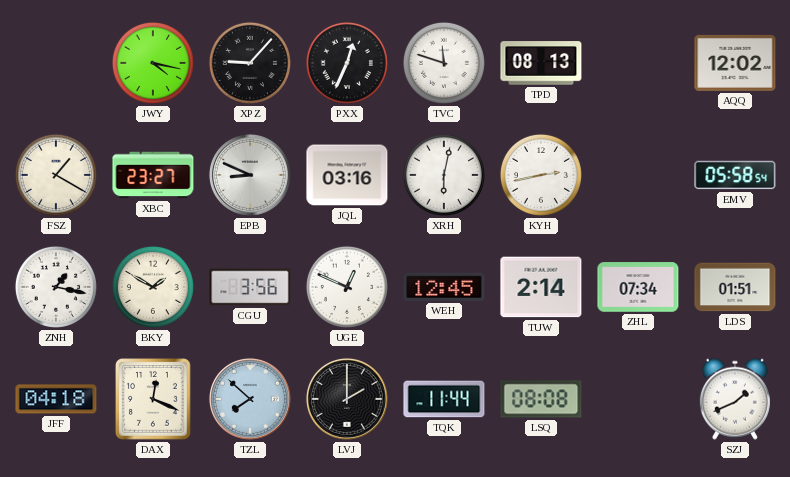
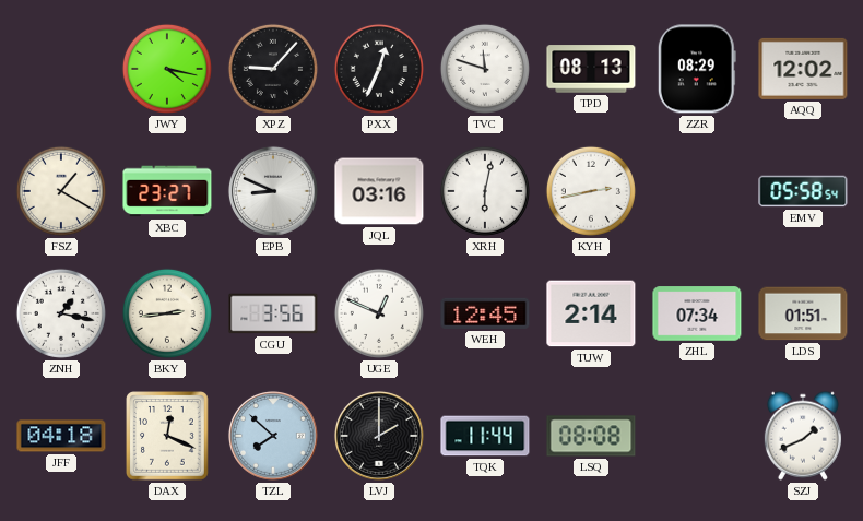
ZZR: none -> 08:29
BKY: 1:50 -> 2:44
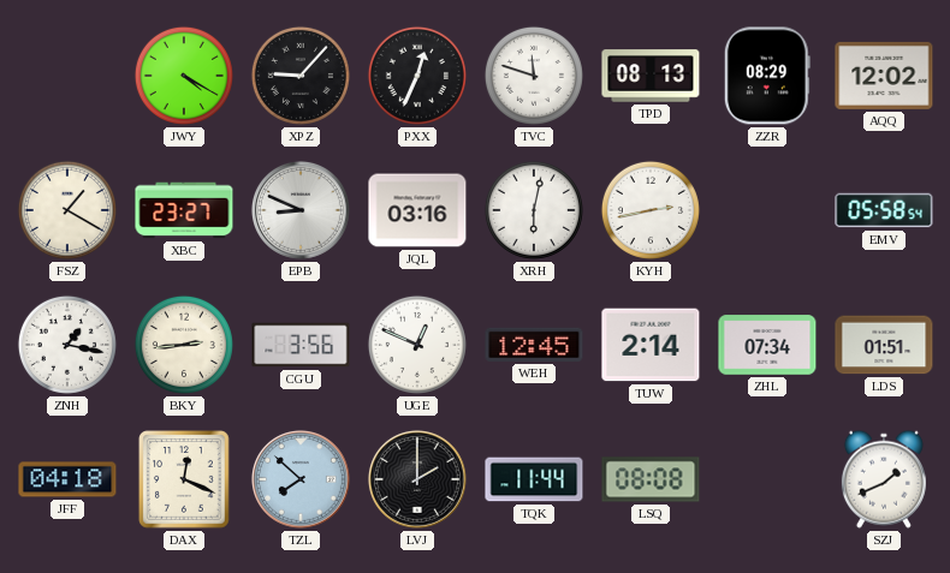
JWY: 4:17 -> 4:20
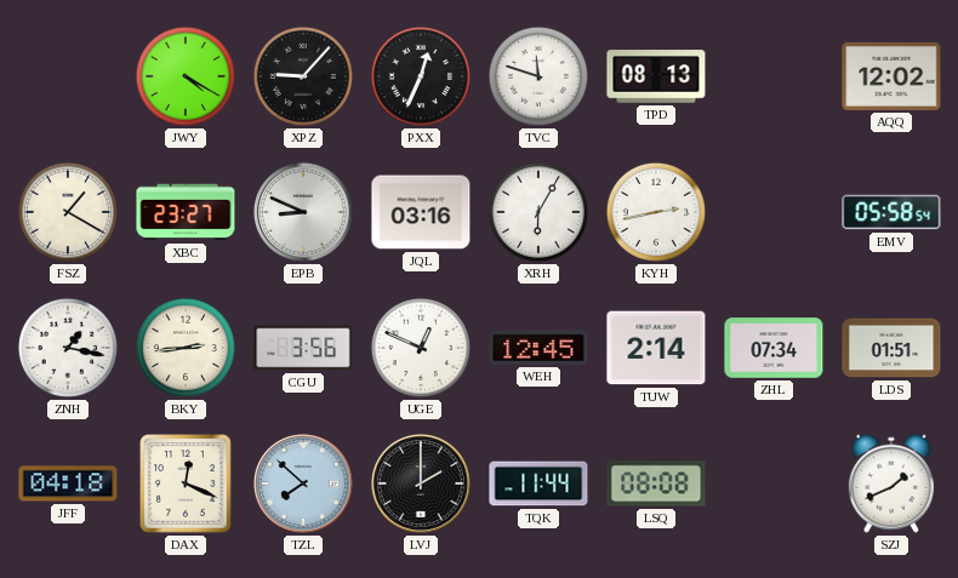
ZZR: 08:29 -> none
XRH: 6:02 -> 6:05
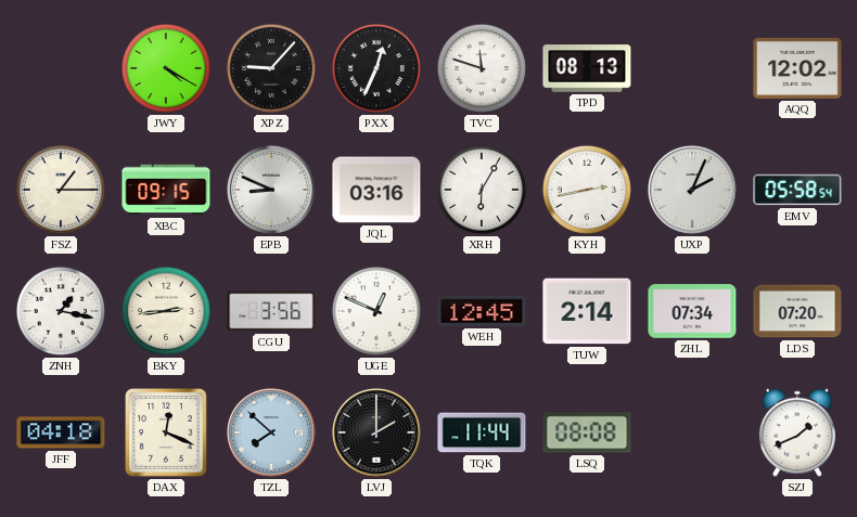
FSZ: 1:20 -> 1:15
XBC: 23:27 -> 09:15
UXP: none -> 2:04
LDS: 01:51 -> 07:20
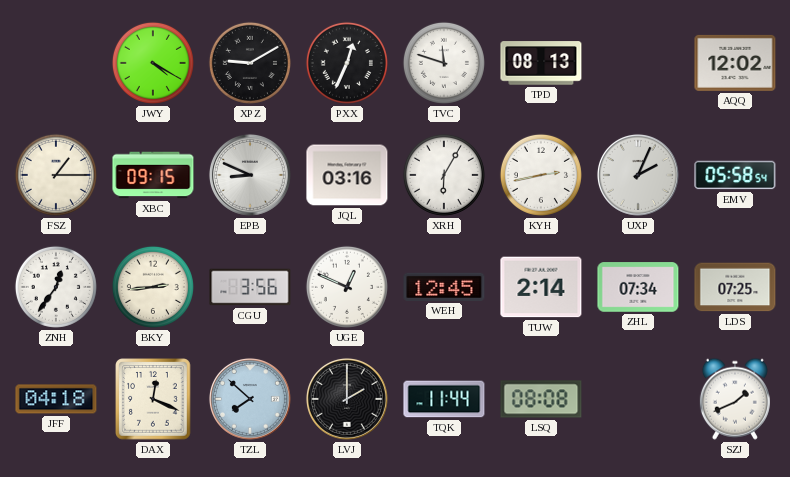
XPZ: 9:07 -> 9:10
ZNH: 1:17 -> 12:36
LDS: 07:20 -> 07:25
